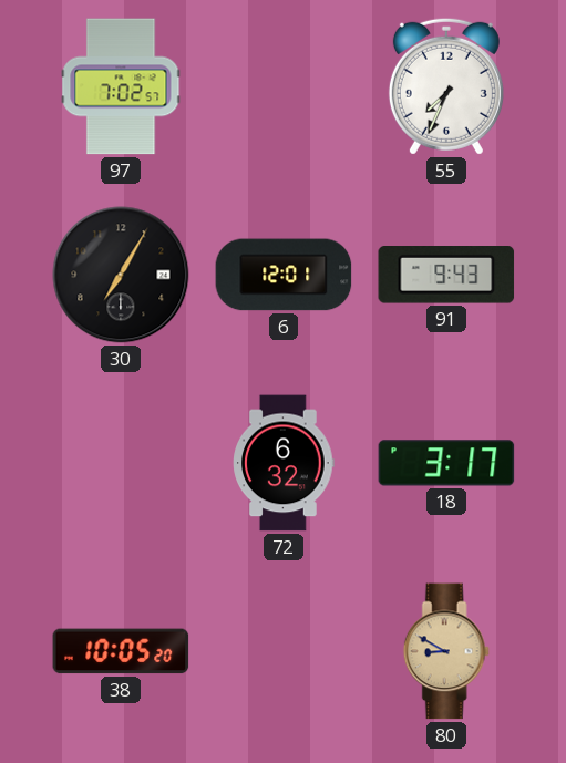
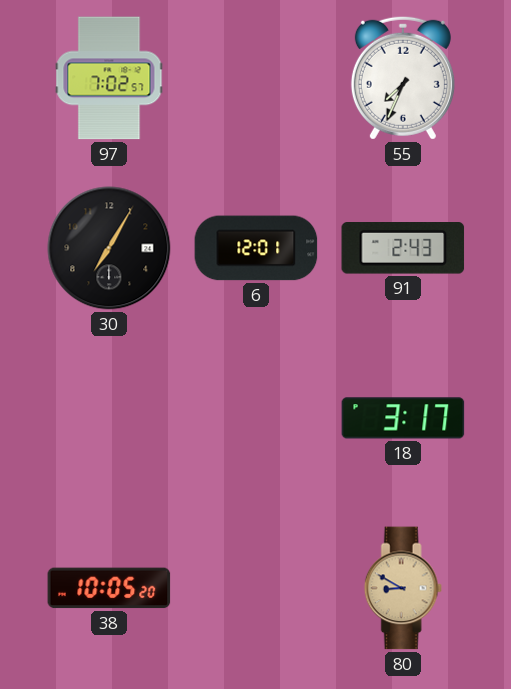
91: 9:43 -> 2:43
72: 6:32 -> none
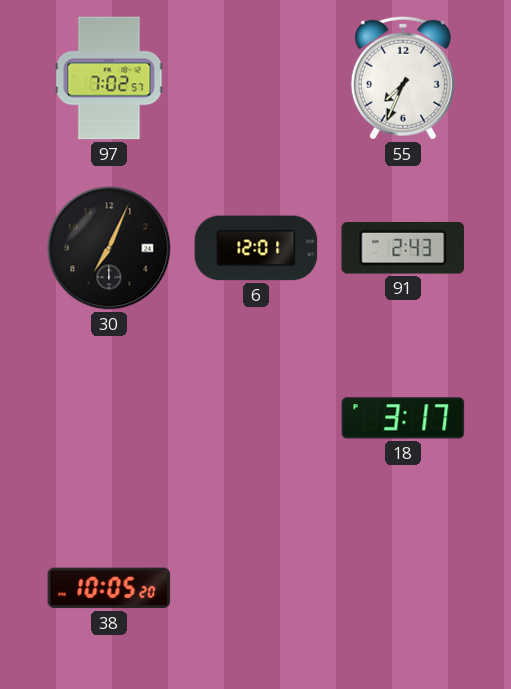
30: 7:05 -> 7:04
80: 8:50 -> none
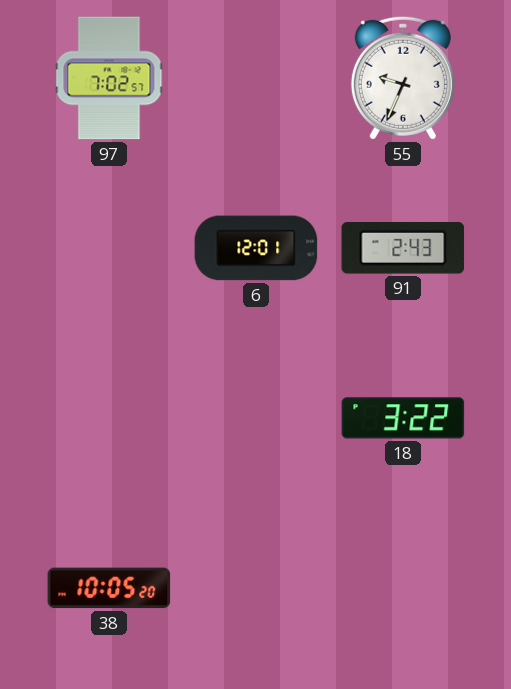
55: 7:34 -> 9:34
30: 7:04 -> none
18: 3:17 -> 3:22
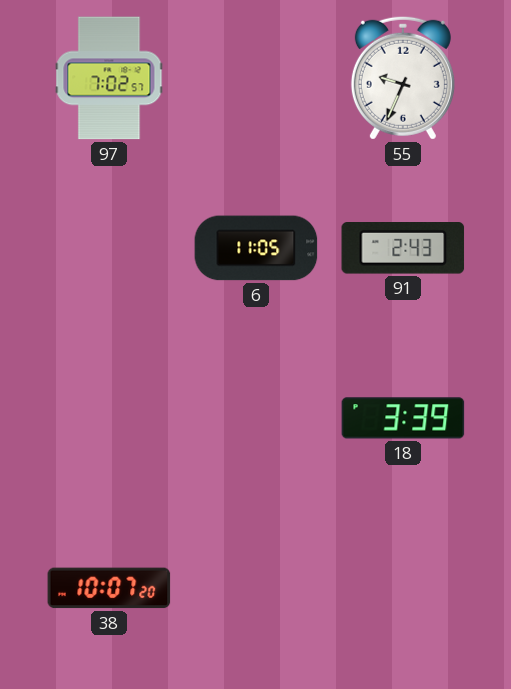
6: 12:01 -> 11:05
18: 3:22 -> 3:39
38: 10:05 -> 10:07
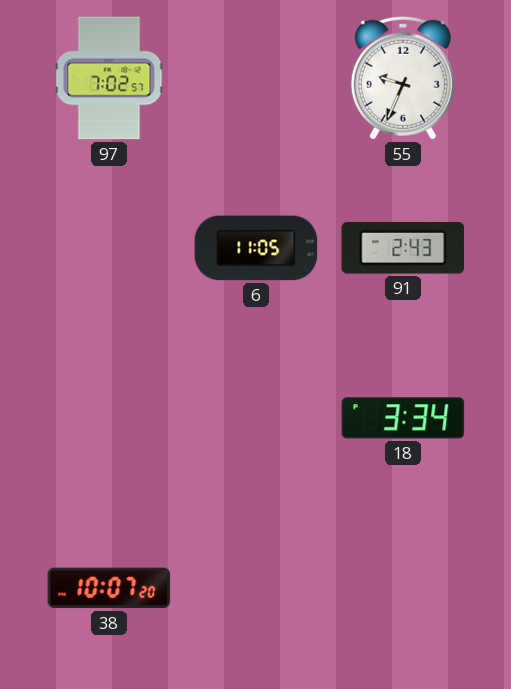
18: 3:39 -> 3:34
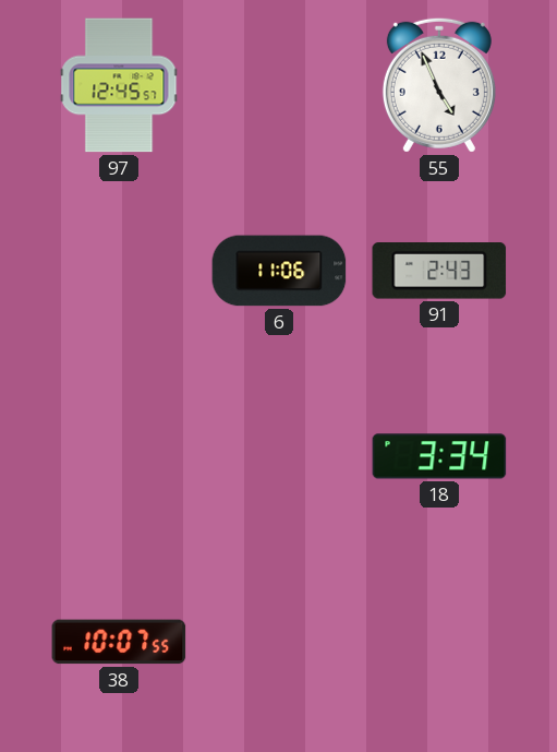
97: 7:02 -> 12:45
55: 9:34 -> 4:56
6: 11:05 -> 11:06
38: 10:07:20 -> 10:07:55
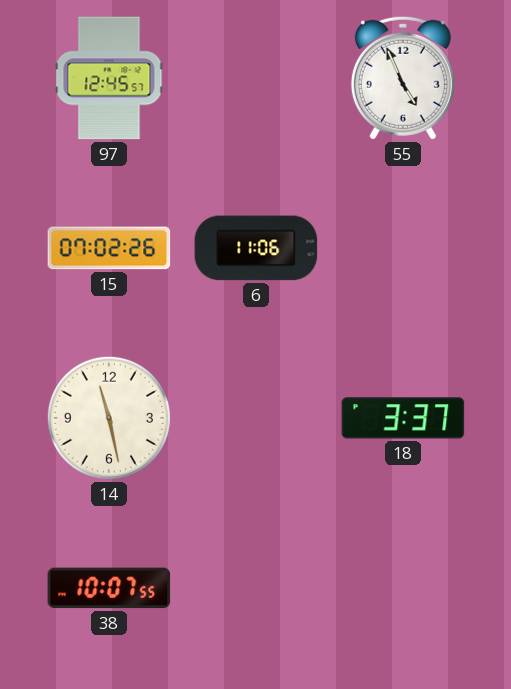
15: none -> 07:02
91: 2:43 -> none
14: none -> 11:28
18: 3:34 -> 3:37
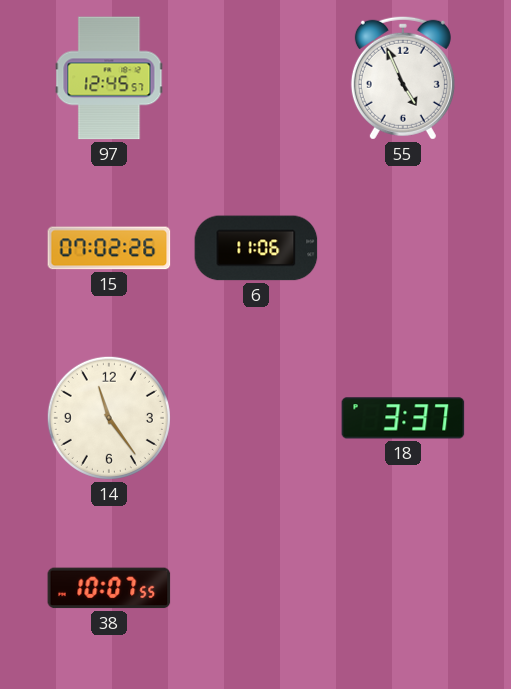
14: 11:28 -> 11:24
